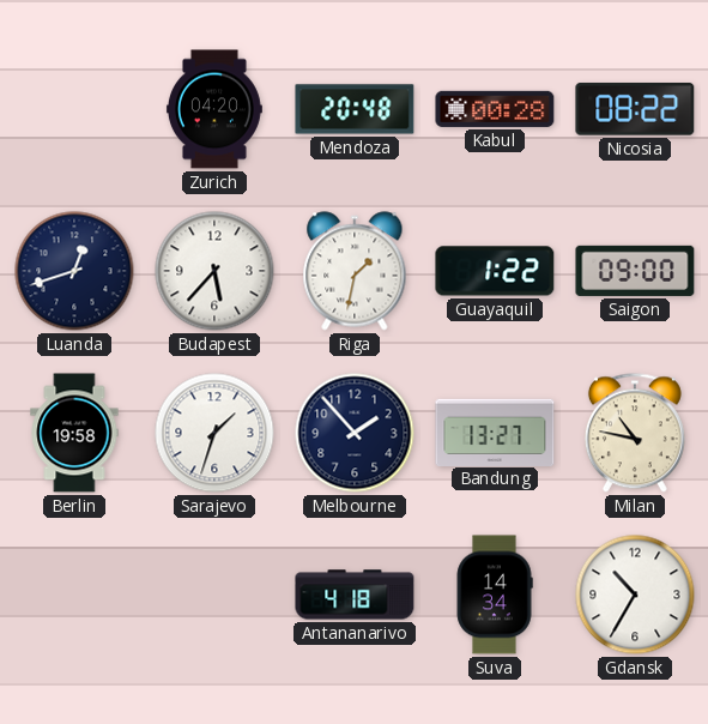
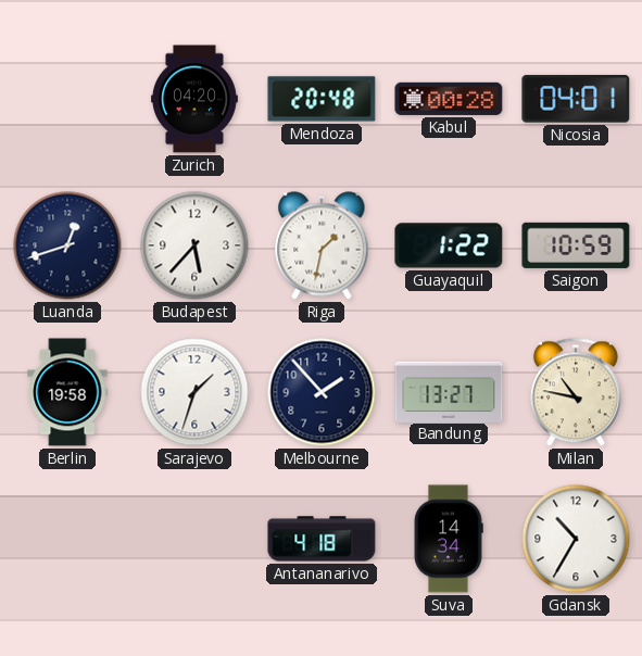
Nicosia: 08:22 -> 04:01
Saigon: 09:00 -> 10:59
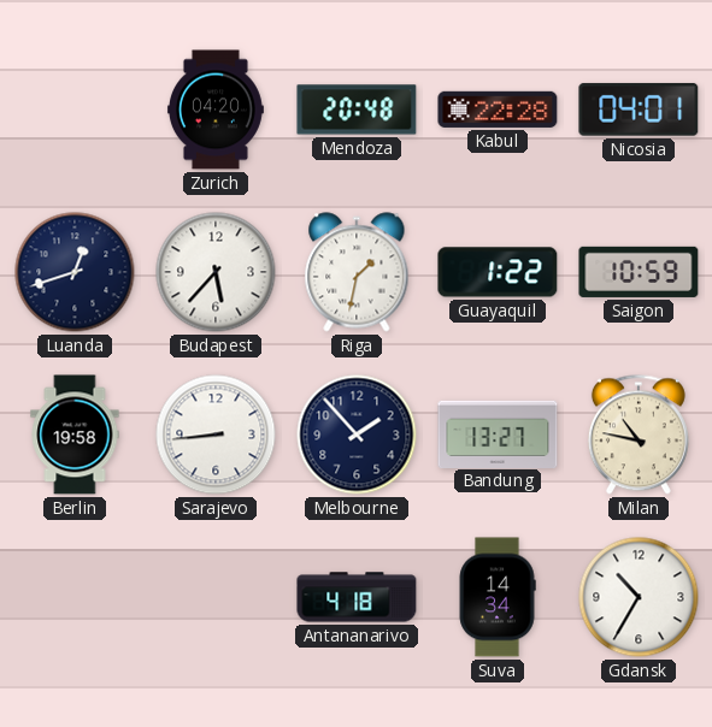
Kabul: 00:28 -> 22:28
Sarajevo: 1:33 -> 8:44
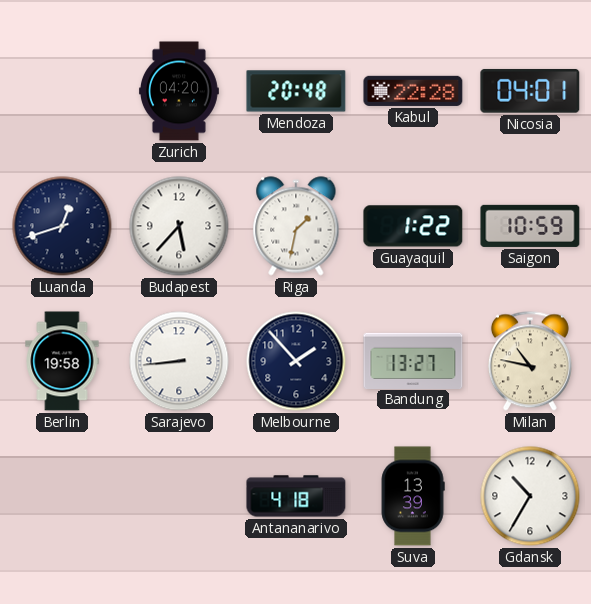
Suva: 14:34 -> 13:39
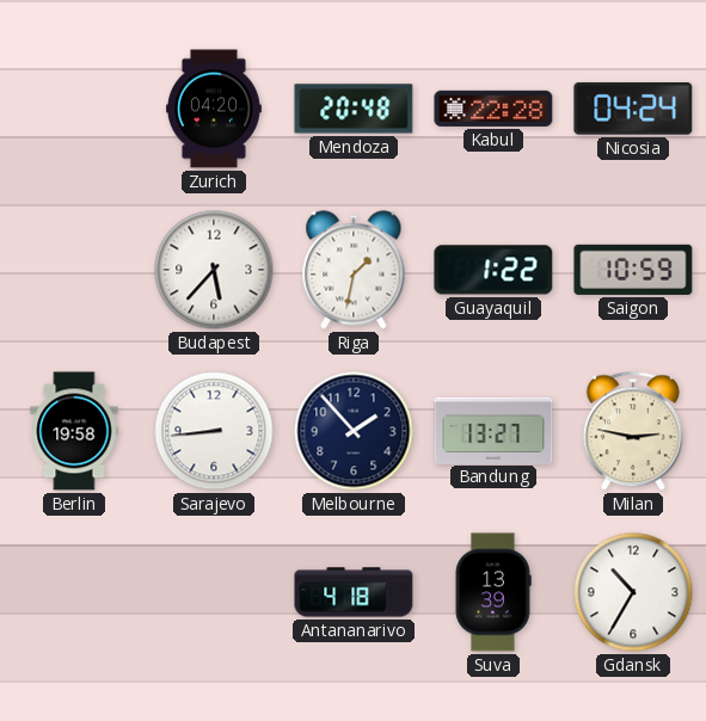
Nicosia: 04:01 -> 04:24
Luanda: 12:42 -> none
Milan: 10:47 -> 2:47
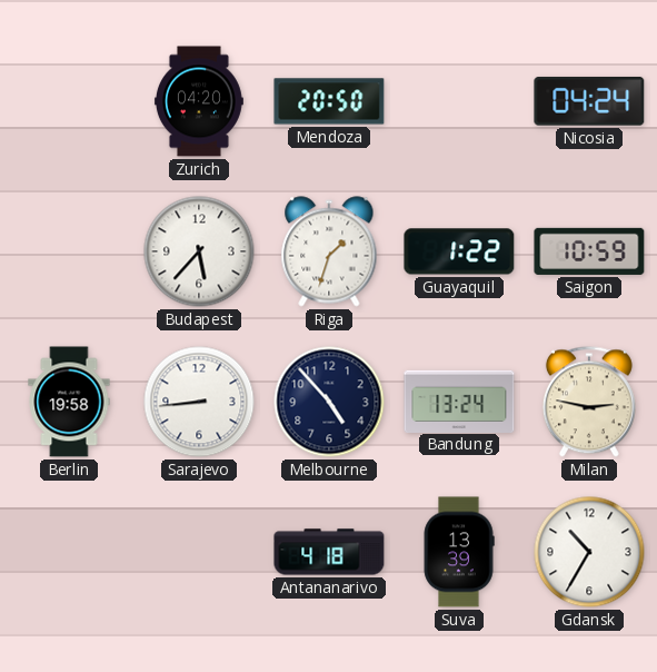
Mendoza: 20:48 -> 20:50
Kabul: 22:28 -> none
Riga: 1:32 -> 1:33
Melbourne: 1:53 -> 4:53
Bandung: 13:27 -> 13:24
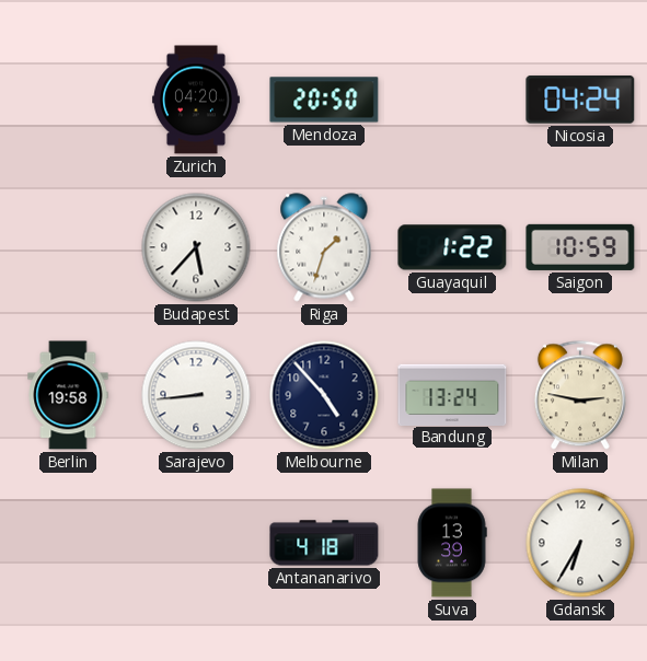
Gdansk: 10:35 -> 6:35
